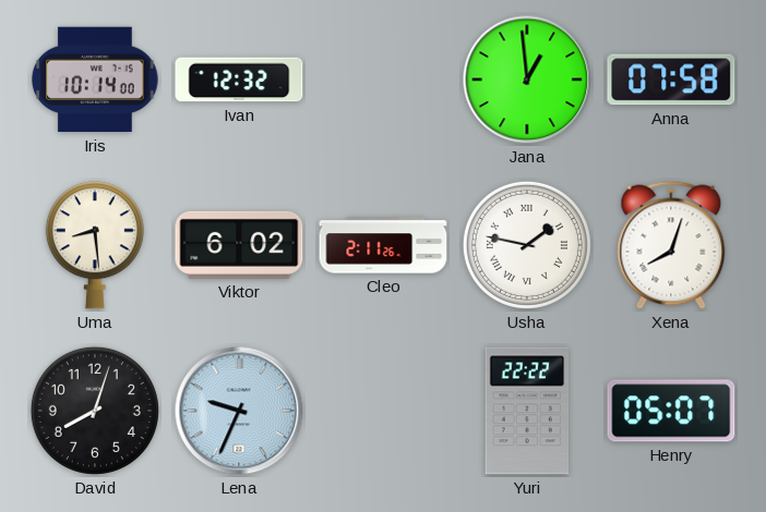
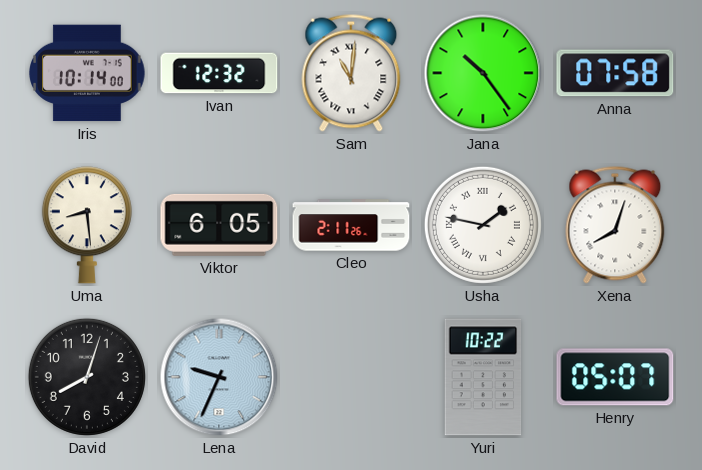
Sam: none -> 11:01
Jana: 12:59 -> 10:24
Viktor: 6:02 -> 6:05
Yuri: 22:22 -> 10:22
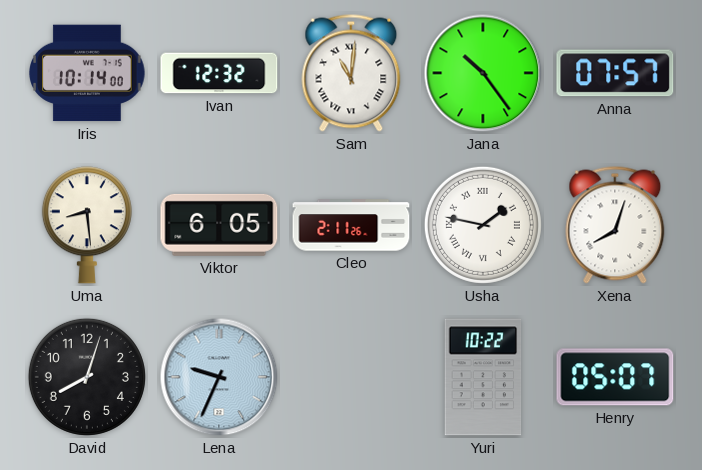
Anna: 07:58 -> 07:57
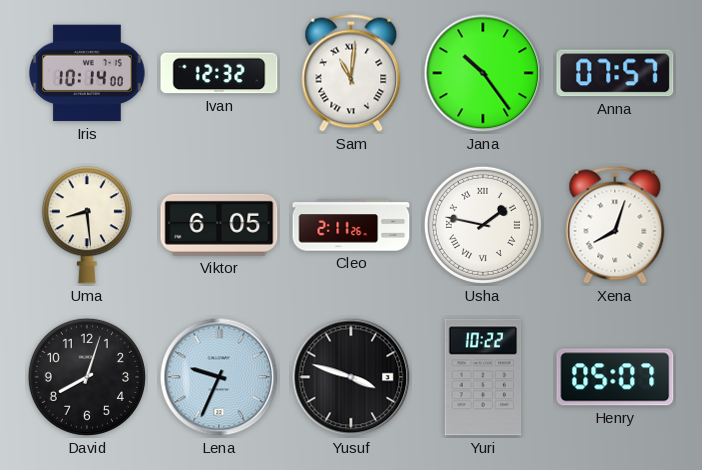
Yusuf: none -> 3:48
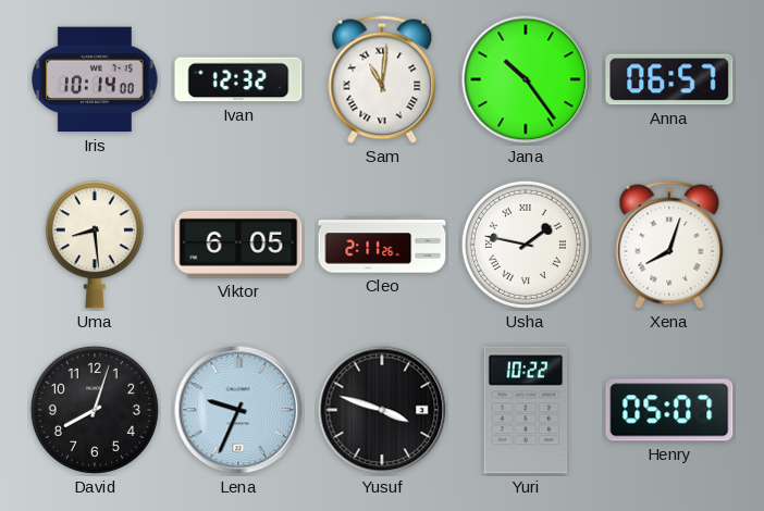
Anna: 07:57 -> 06:57
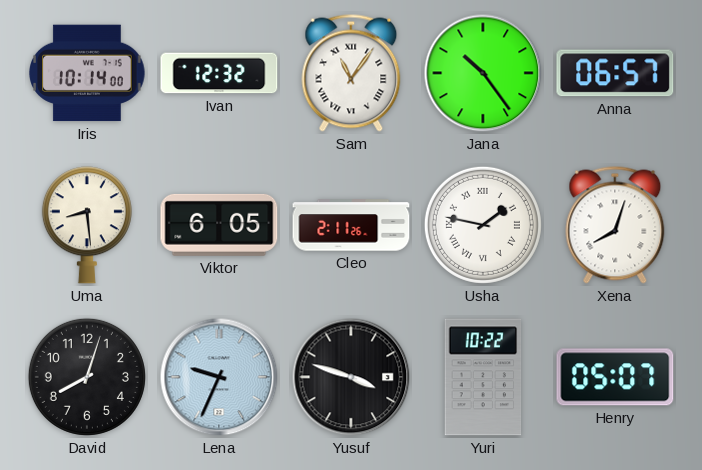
Sam: 11:01 -> 11:06
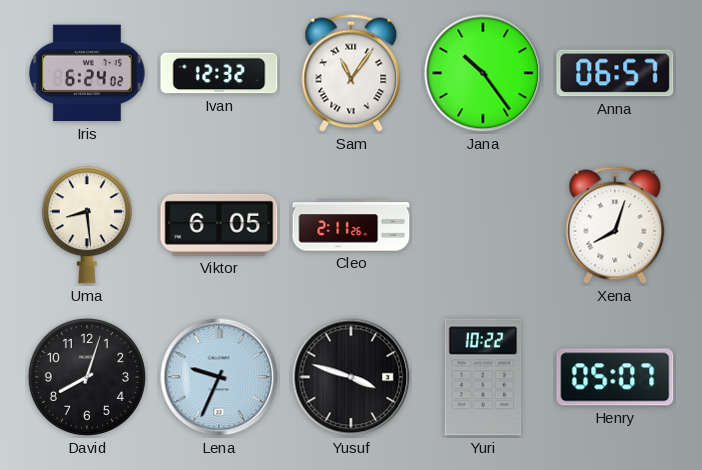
Iris: 10:14 -> 6:24
Usha: 1:47 -> none
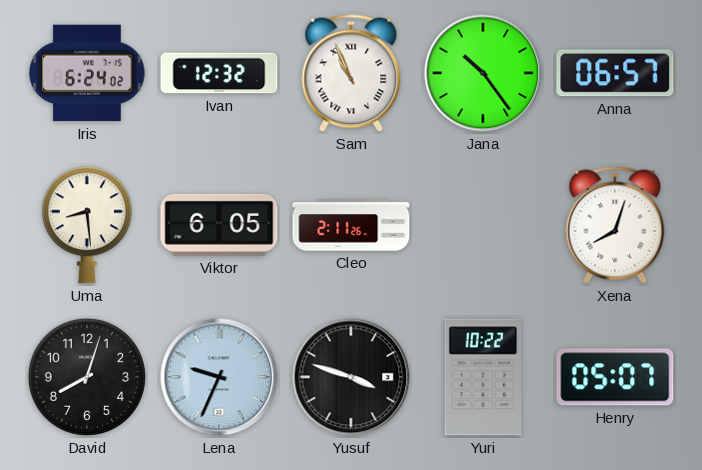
Sam: 11:06 -> 10:56
